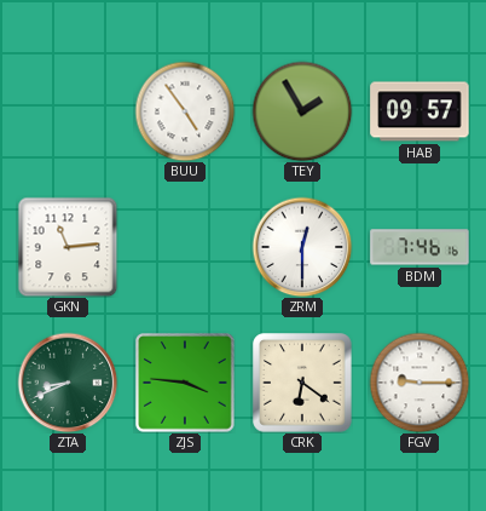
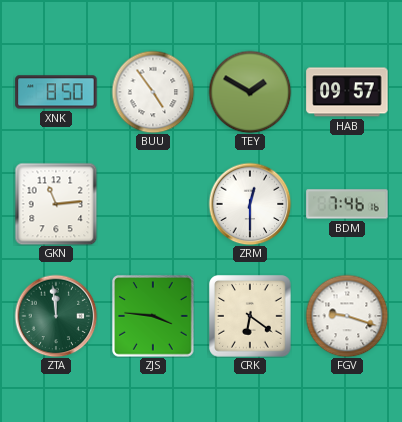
XNK: none -> 8:50
TEY: 1:55 -> 1:50
ZTA: 8:41 -> 11:59
FGV: 9:15 -> 9:18
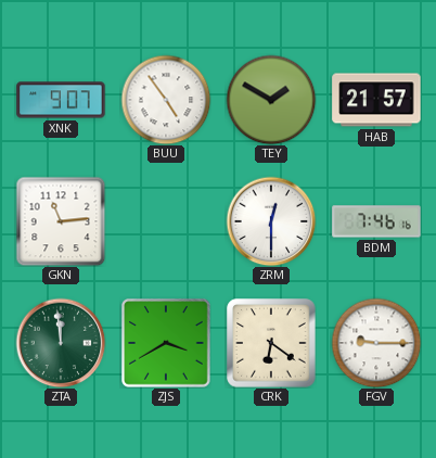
XNK: 8:50 -> 9:07
HAB: 09:57 -> 21:57
ZJS: 3:46 -> 3:40
FGV: 9:18 -> 9:15
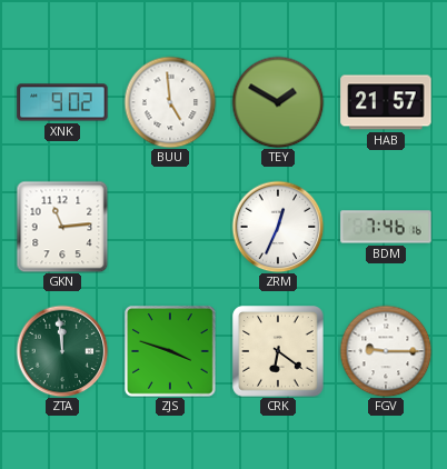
XNK: 9:07 -> 9:02
BUU: 4:54 -> 4:59
ZRM: 12:30 -> 12:34
ZJS: 3:40 -> 3:48
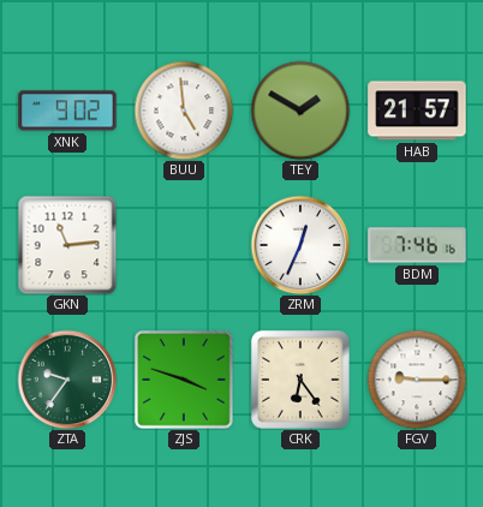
ZTA: 11:59 -> 9:36
CRK: 6:21 -> 6:24
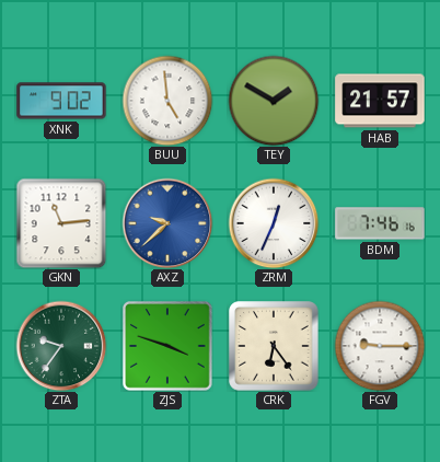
AXZ: none -> 9:38
